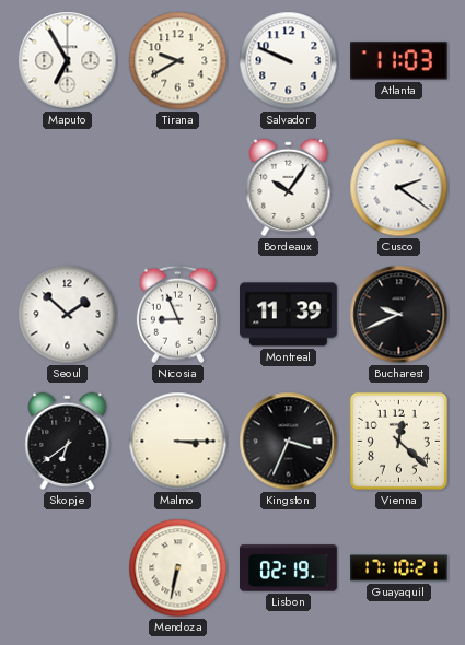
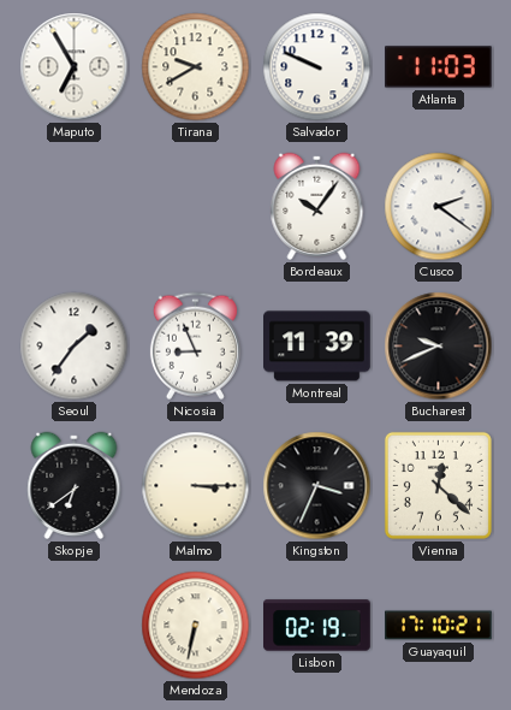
Seoul: 1:52 -> 1:36
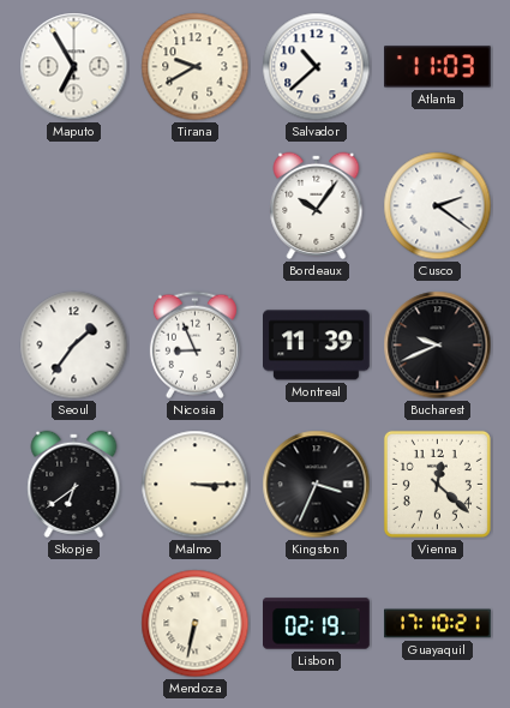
Salvador: 9:49 -> 10:38
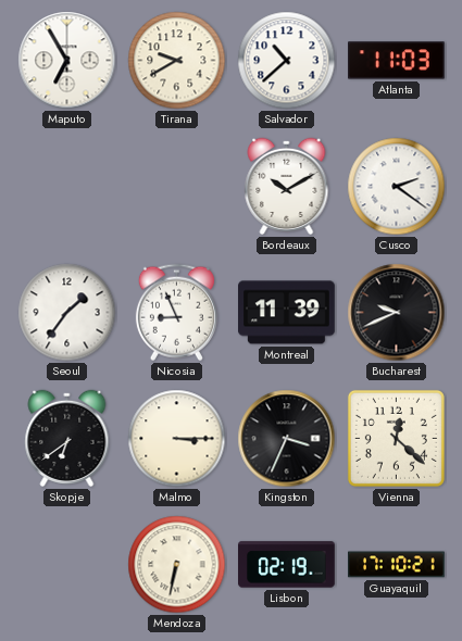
Bordeaux: 10:06 -> 10:10
